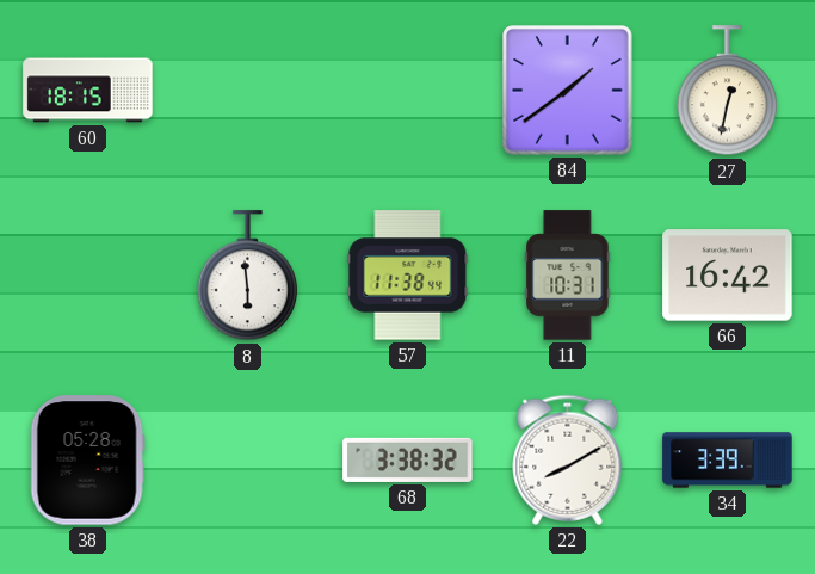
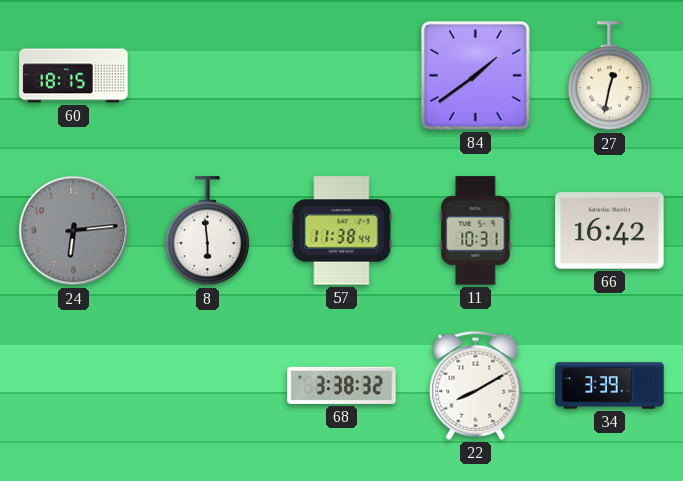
24: none -> 6:14
38: 05:28 -> none
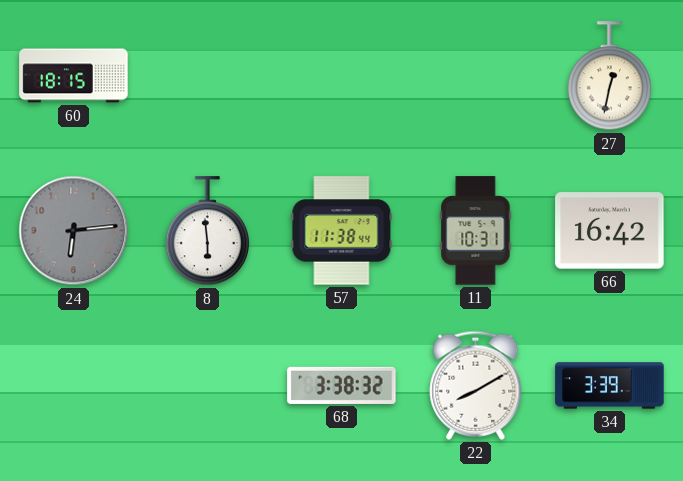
84: 1:39 -> none
